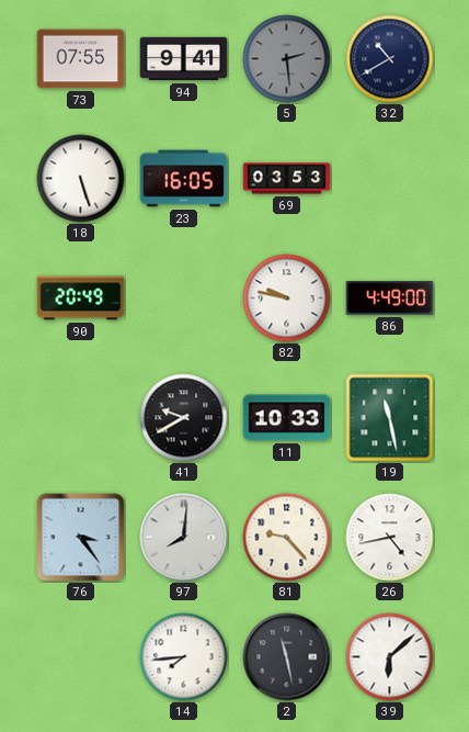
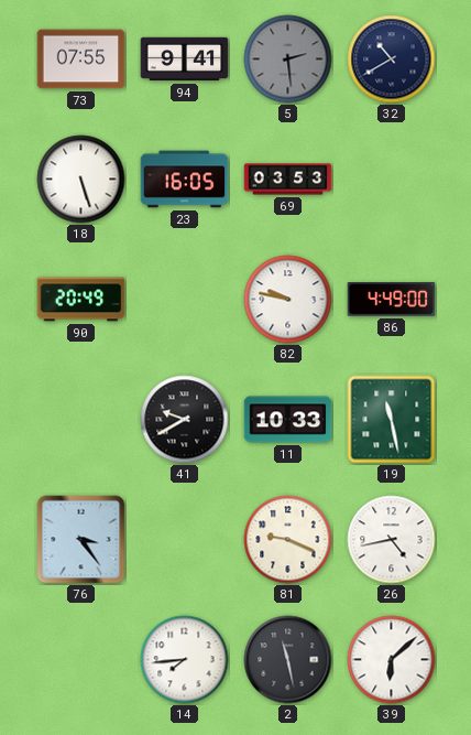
97: 8:01 -> none
81: 9:23 -> 9:19
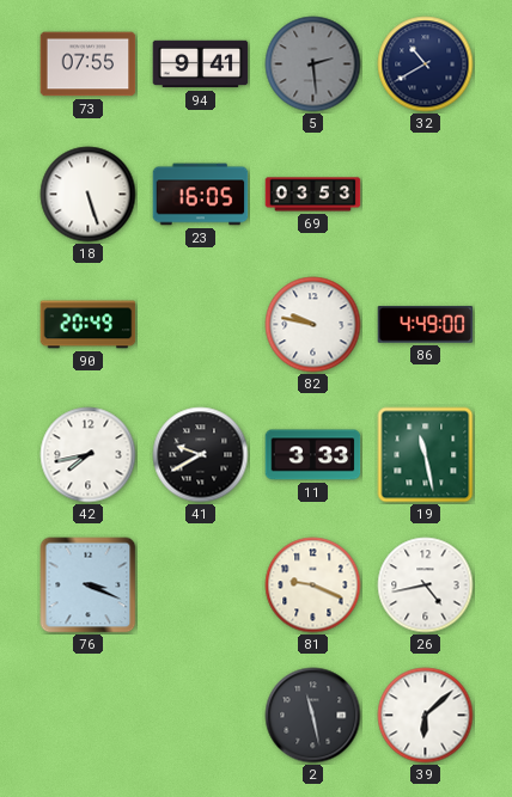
42: none -> 7:43
11: 10:33 -> 3:33
76: 3:24 -> 3:19
14: 7:44 -> none
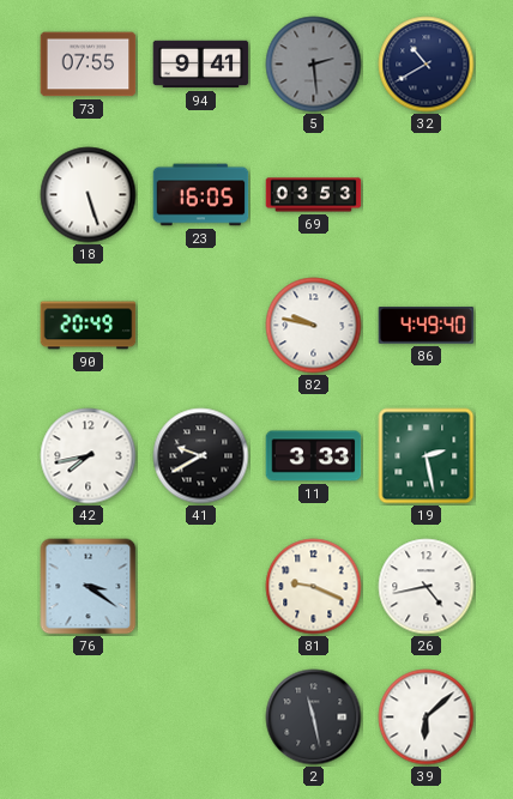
86: 4:49:00 -> 4:49:40
19: 11:28 -> 2:28
76: 3:19 -> 3:21
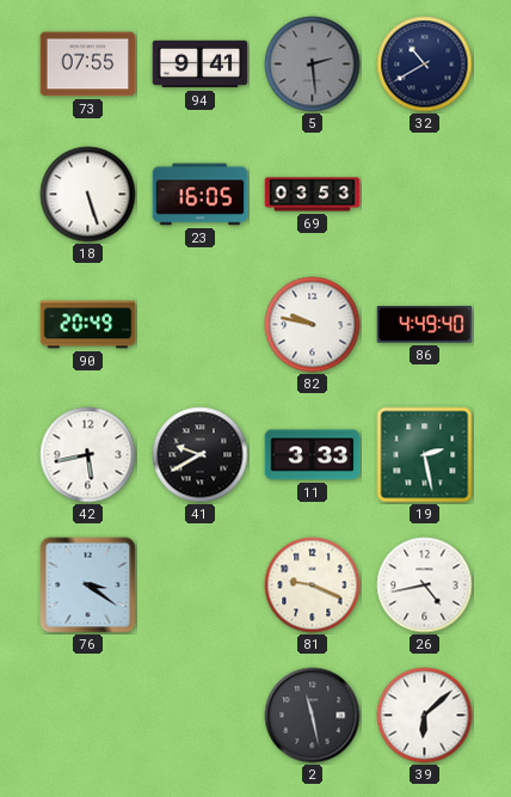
42: 7:43 -> 5:43
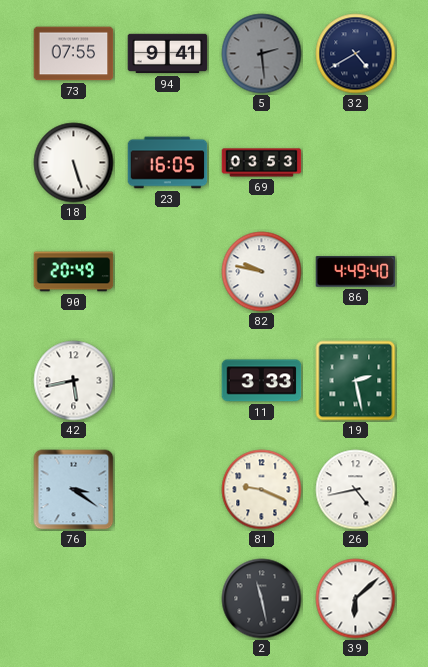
32: 10:40 -> 4:40
41: 9:40 -> none
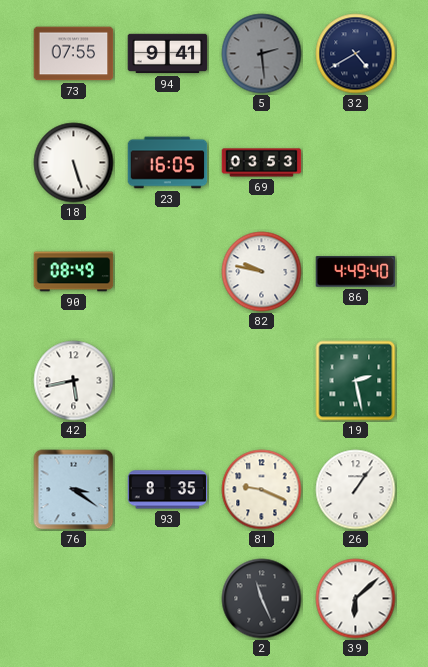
90: 20:49 -> 08:49
11: 3:33 -> none
93: none -> 8:35
26: 4:43 -> 1:06
2: 11:28 -> 11:26
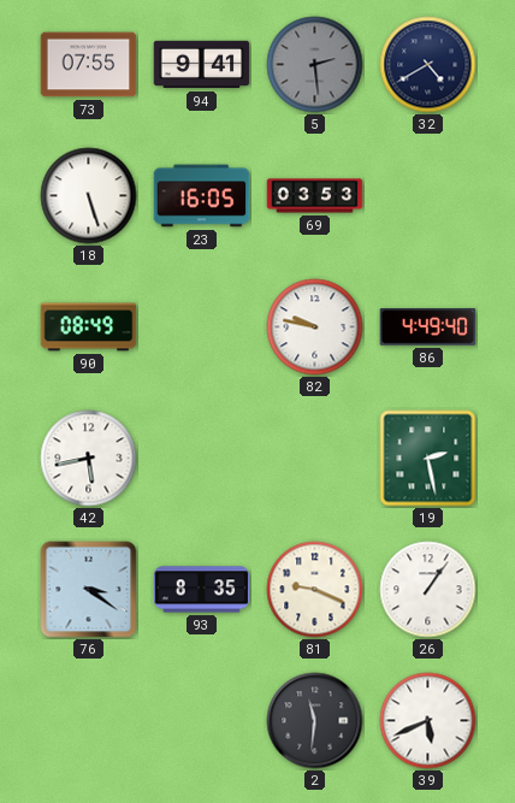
2: 11:26 -> 11:31
39: 6:08 -> 5:41
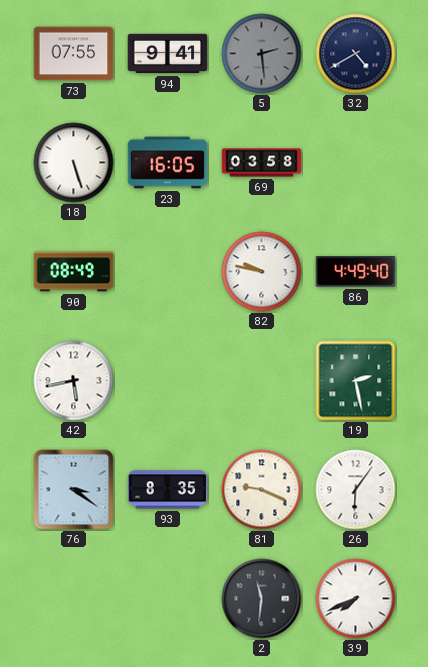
69: 03:53 -> 03:58
26: 1:06 -> 6:06
39: 5:41 -> 7:41
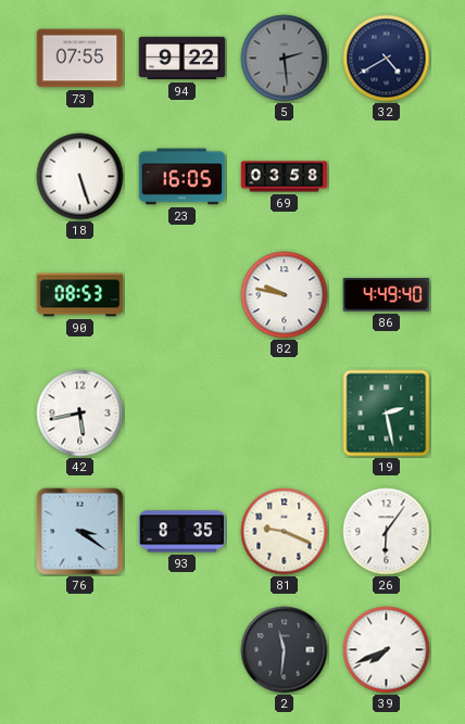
94: 9:41 -> 9:22
90: 08:49 -> 08:53
